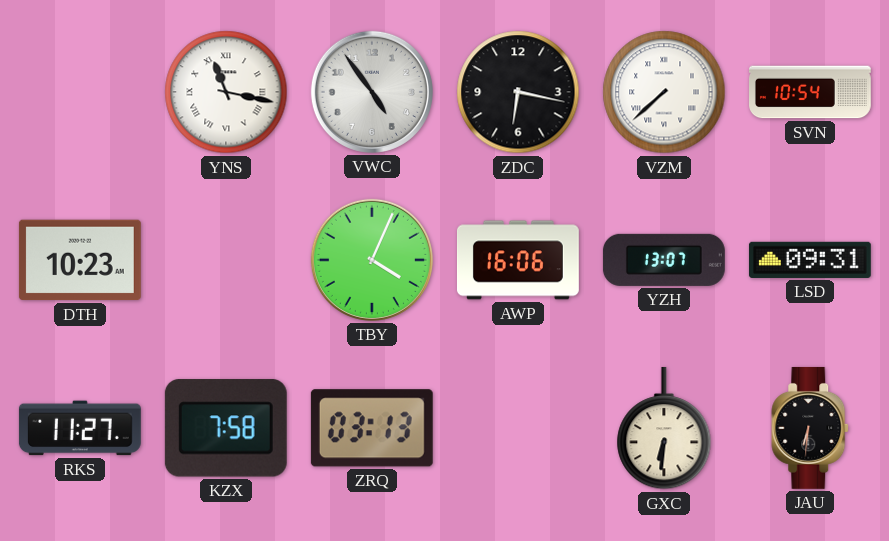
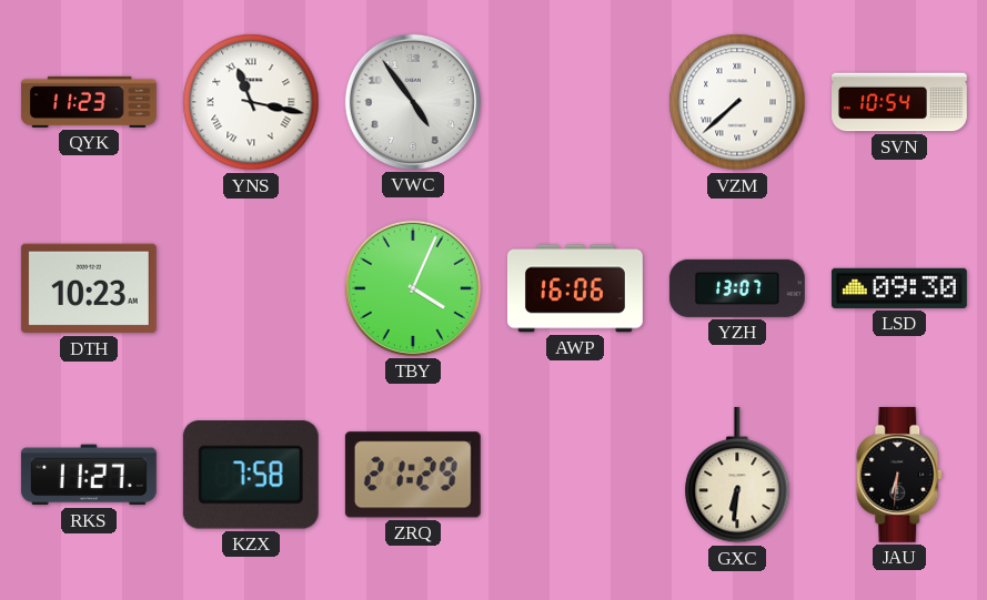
QYK: none -> 11:23
ZDC: 6:17 -> none
LSD: 09:31 -> 09:30
ZRQ: 03:13 -> 21:29
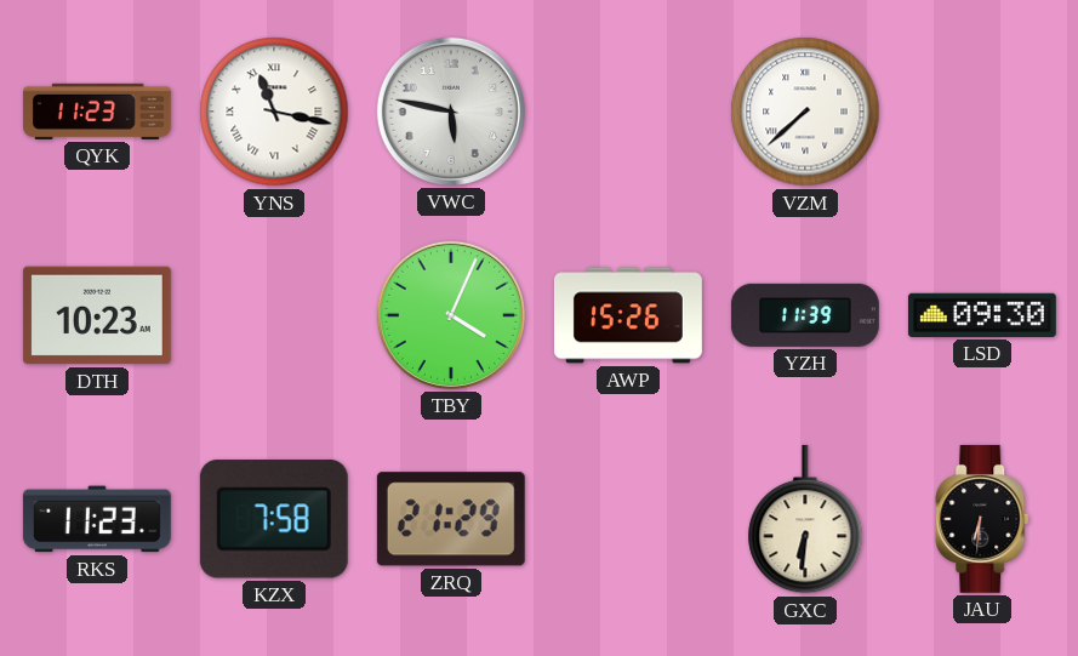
VWC: 4:54 -> 5:47
SVN: 10:54 -> none
AWP: 16:06 -> 15:26
YZH: 13:07 -> 11:39
RKS: 11:27 -> 11:23
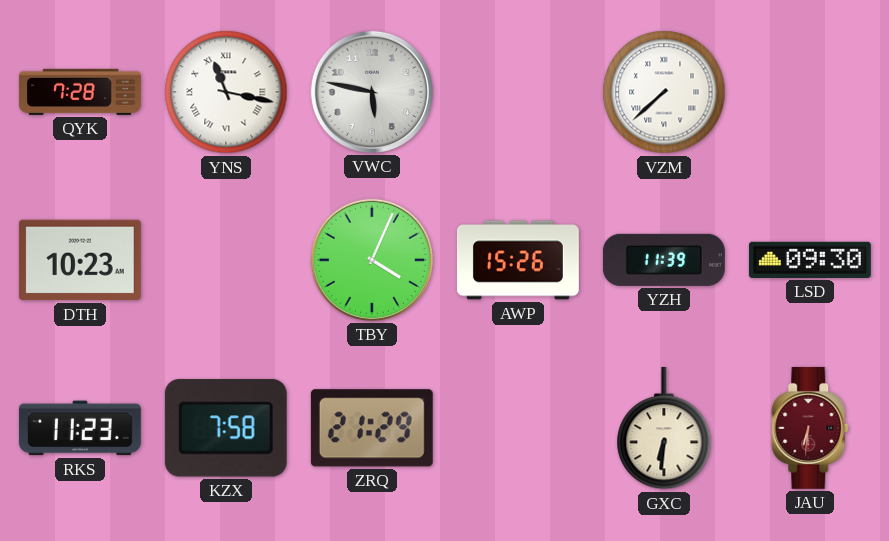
QYK: 11:23 -> 7:28
JAU dial: black -> burgundy
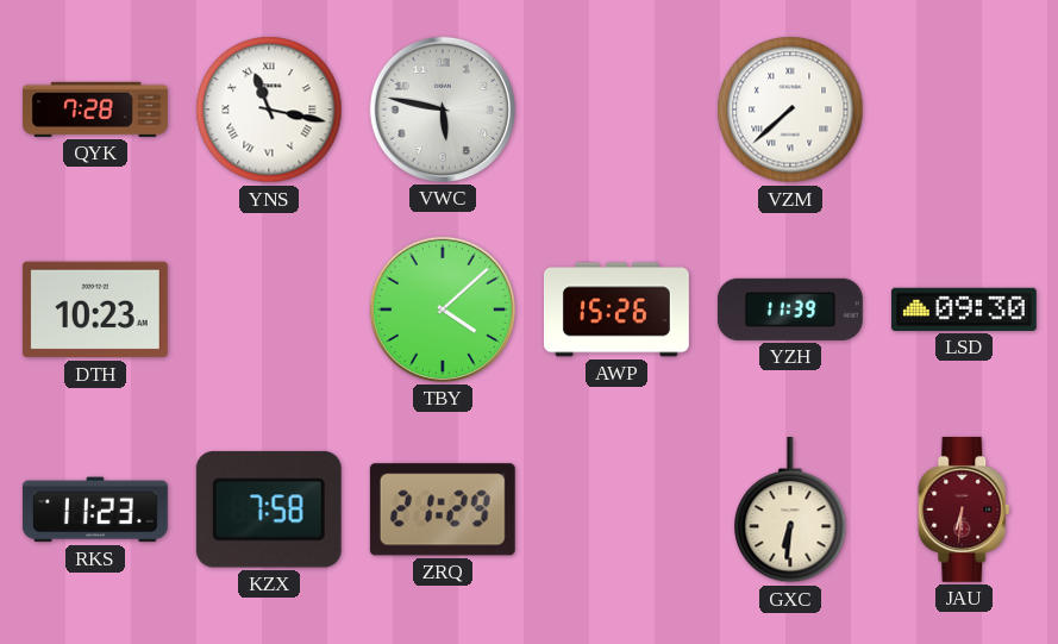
TBY: 4:04 -> 4:08
